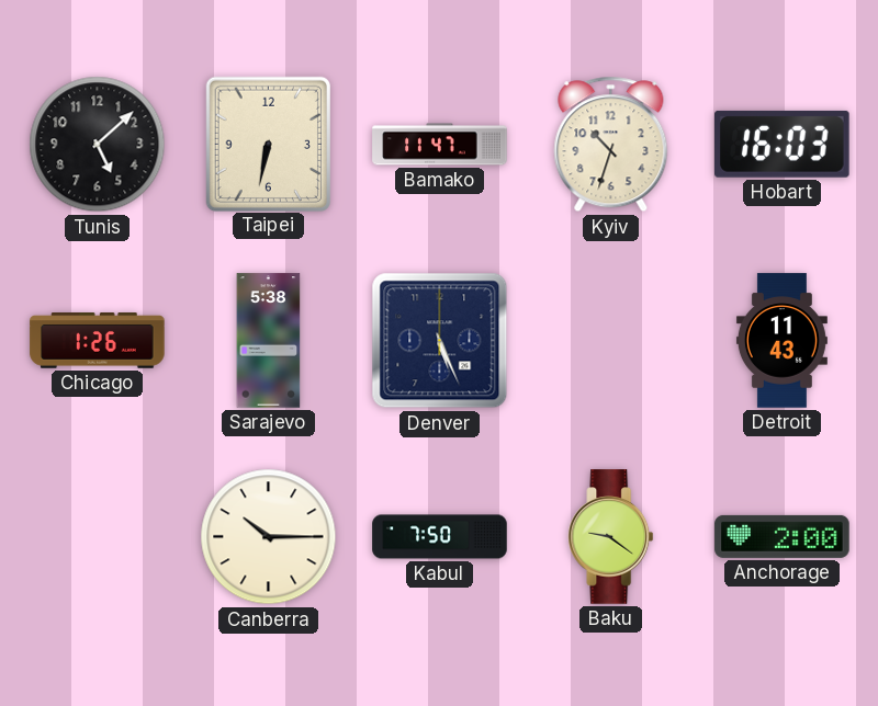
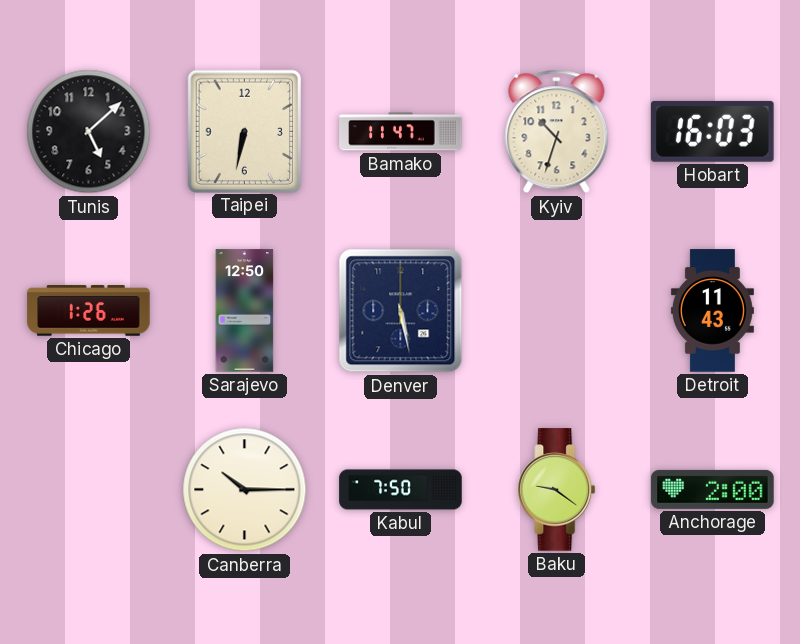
Sarajevo: 5:38 -> 12:50
Denver: 5:26 -> 5:28
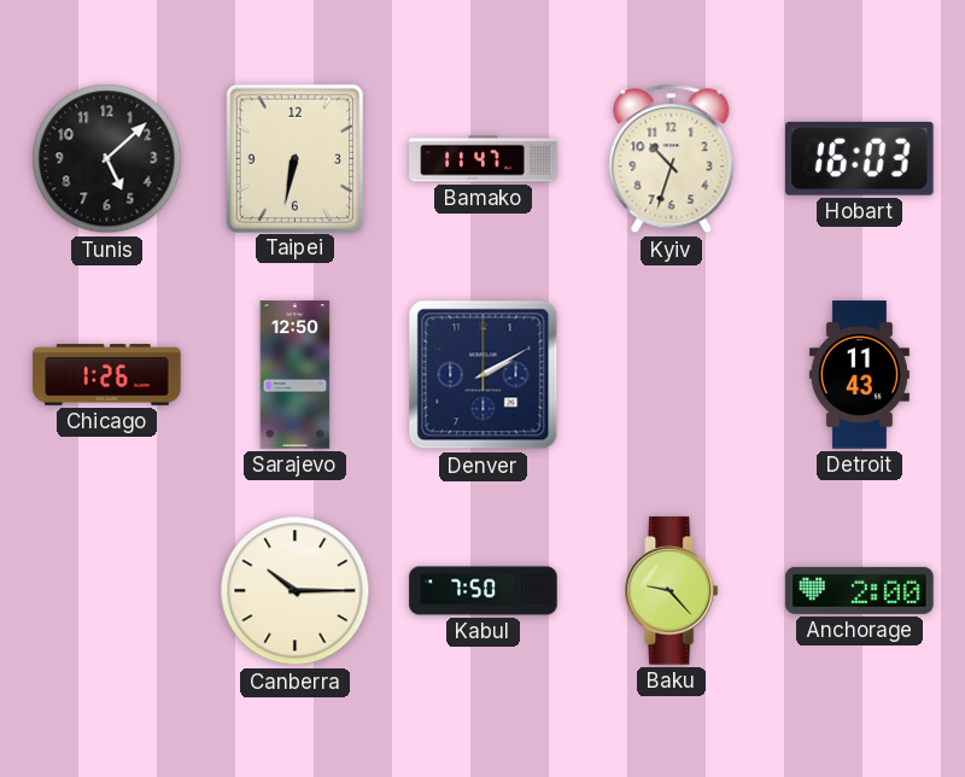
Denver: 5:28 -> 2:10
Baku: 9:21 -> 9:23
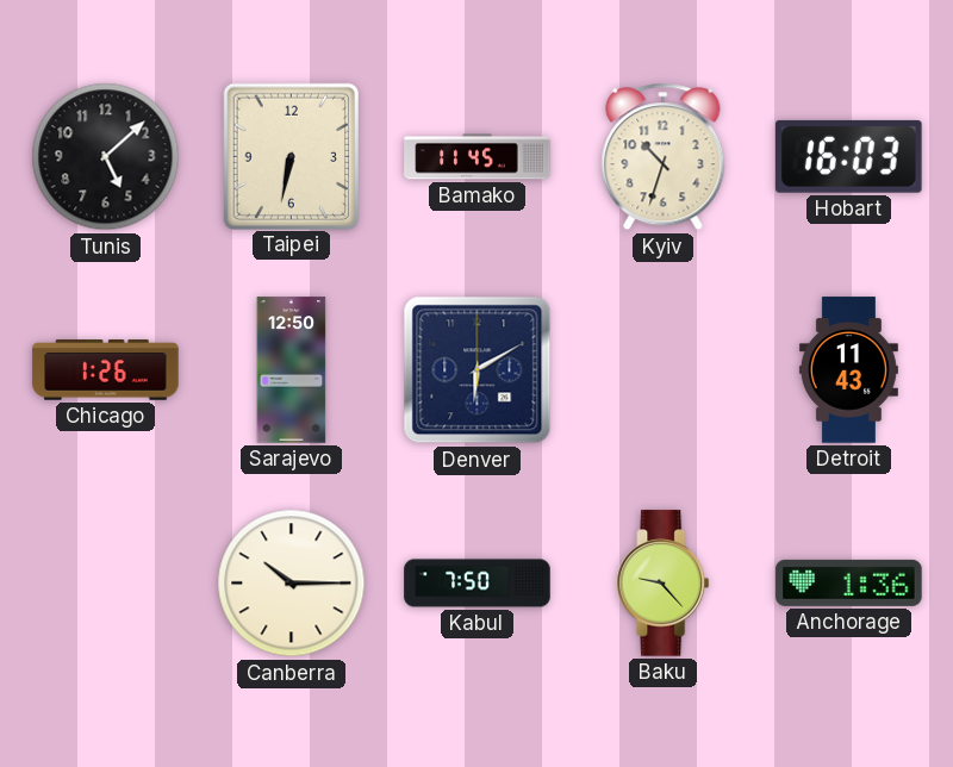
Bamako: 11:47 -> 11:45
Denver: 2:10 -> 6:10
Anchorage: 2:00 -> 1:36
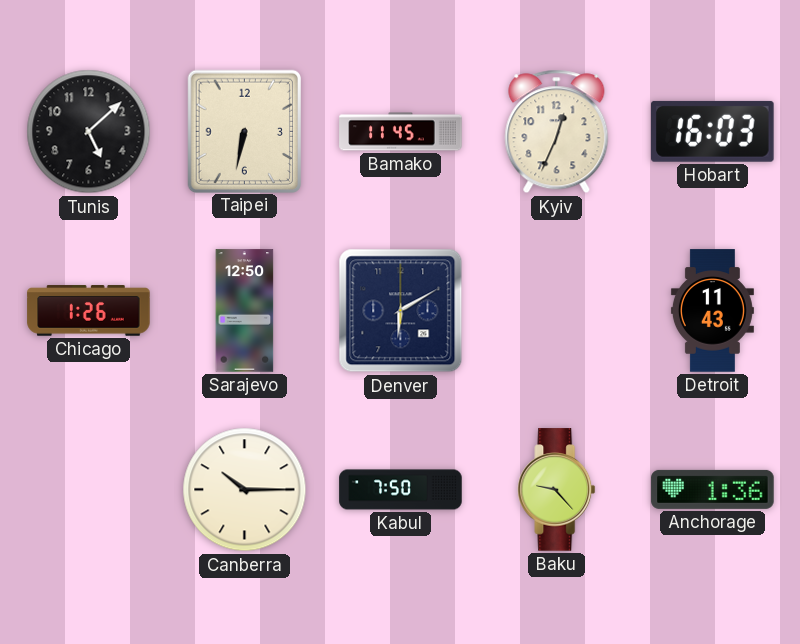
Kyiv: 10:33 -> 12:34
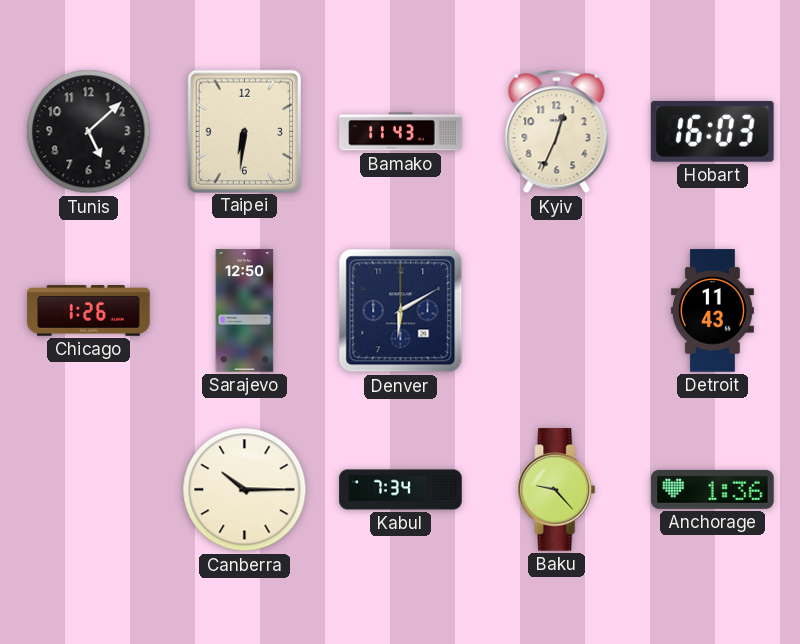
Taipei: 6:32 -> 6:31
Bamako: 11:45 -> 11:43
Kabul: 7:50 -> 7:34
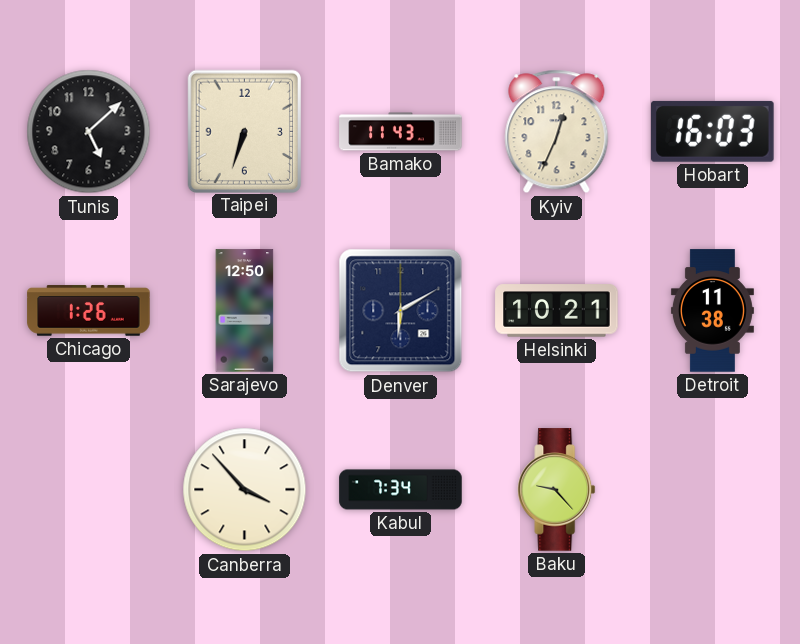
Taipei: 6:31 -> 6:33
Helsinki: none -> 10:21
Detroit: 11:43 -> 11:38
Canberra: 10:15 -> 3:53
Anchorage: 1:36 -> none
